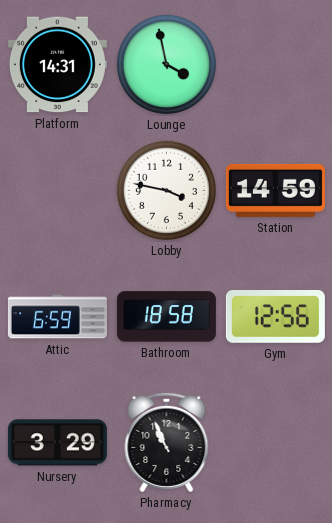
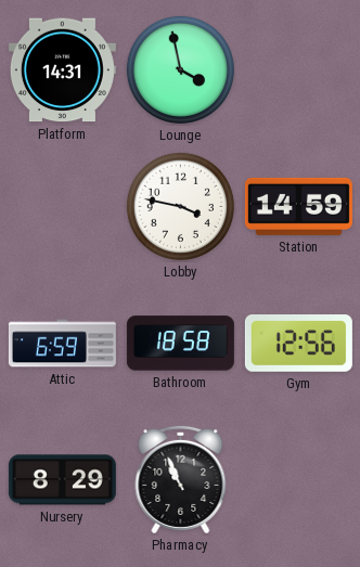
Nursery: 3:29 -> 8:29
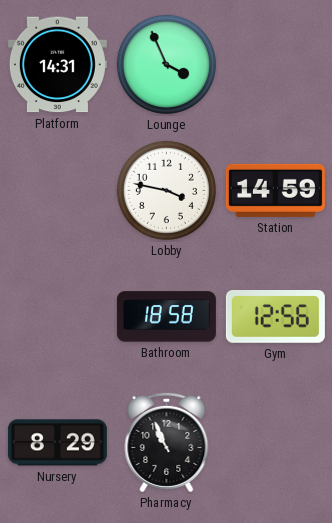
Lounge: 3:58 -> 3:56
Attic: 6:59 -> none
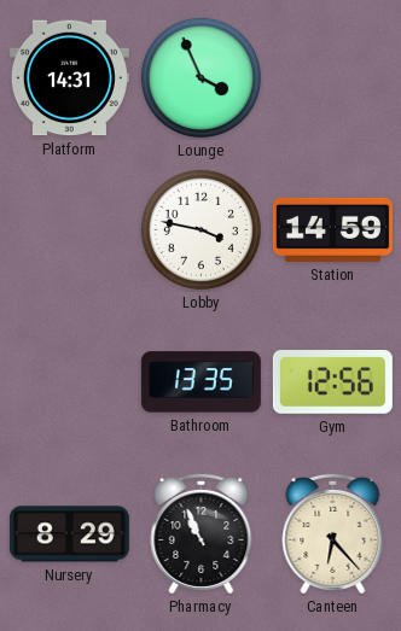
Bathroom: 18:58 -> 13:35
Canteen: none -> 6:23
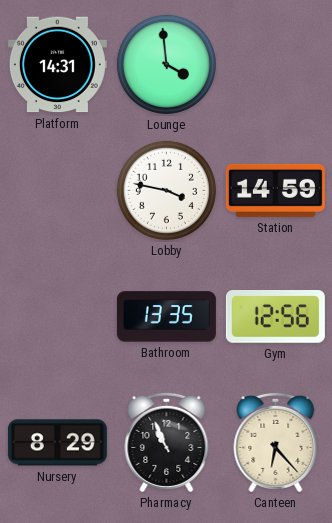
Lounge: 3:56 -> 3:59
